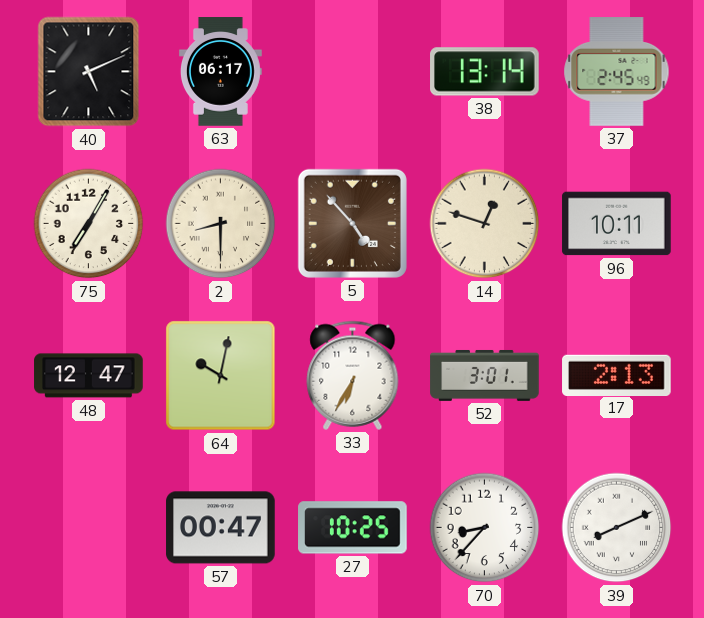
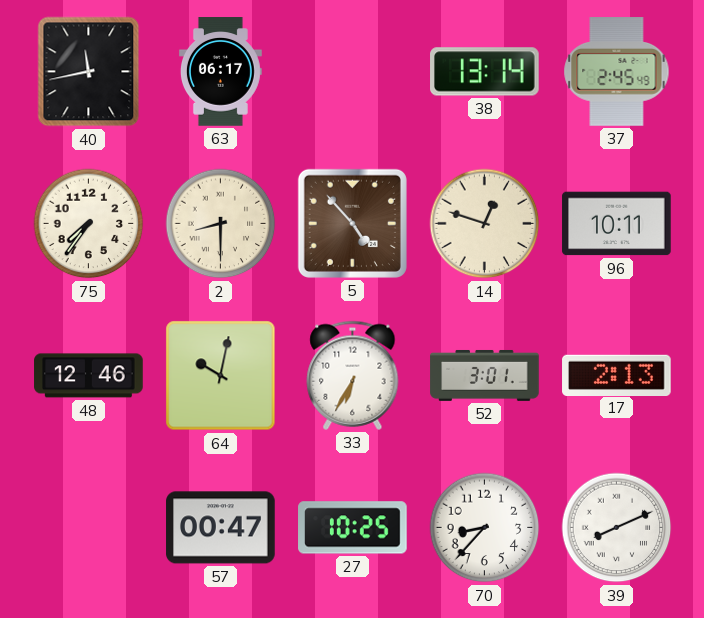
40: 5:11 -> 11:43
75: 7:05 -> 7:36
48: 12:47 -> 12:46
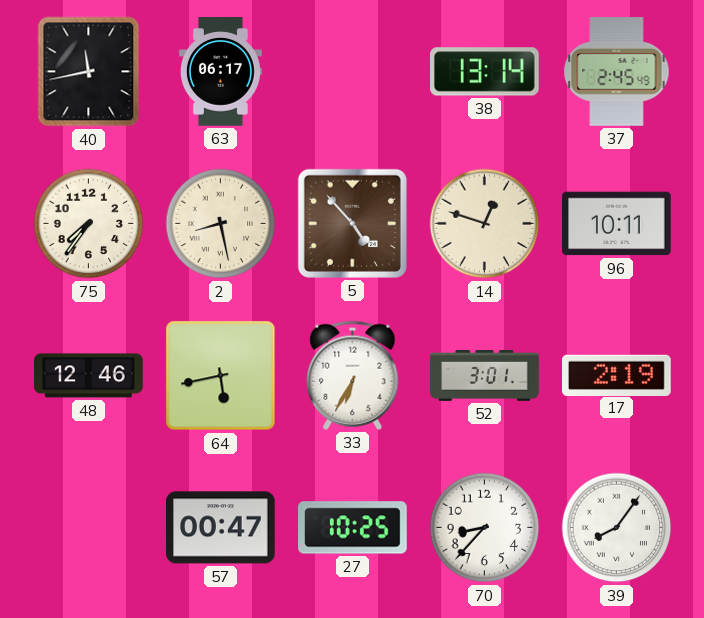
2: 8:30 -> 8:28
64: 10:02 -> 5:43
17: 2:13 -> 2:19
39: 8:11 -> 8:06
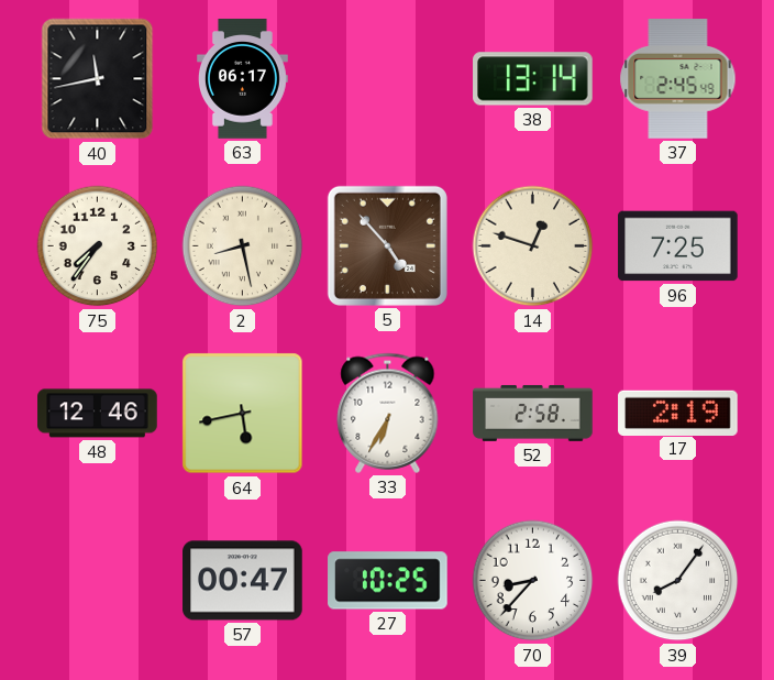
96: 10:11 -> 7:25
52: 3:01 -> 2:58
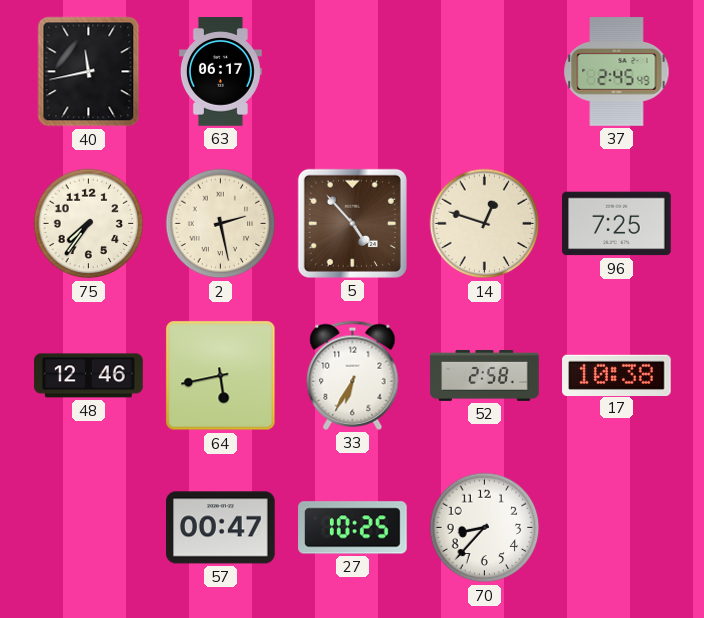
38: 13:14 -> none
2: 8:28 -> 2:28
17: 2:19 -> 10:38
39: 8:06 -> none
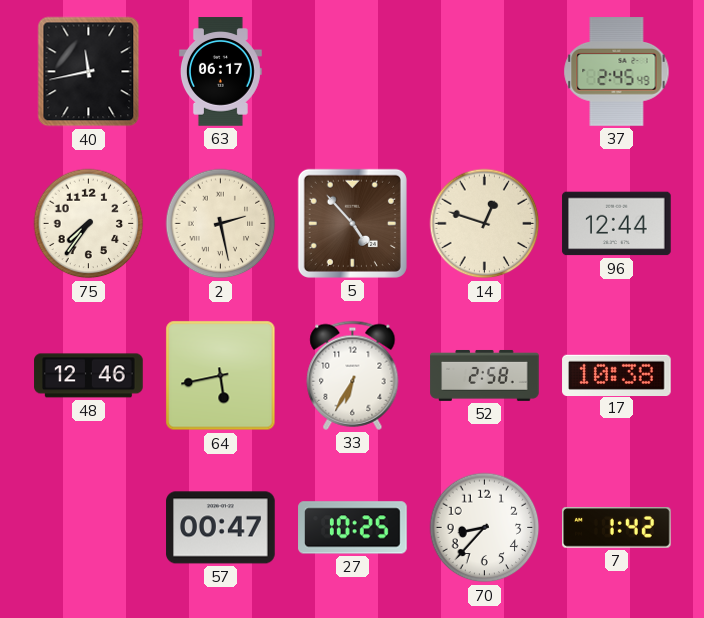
96: 7:25 -> 12:44
7: none -> 1:42
